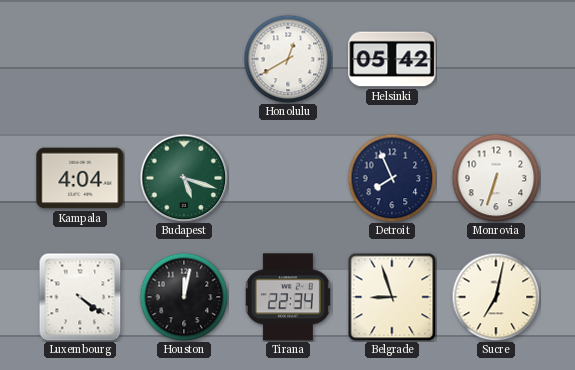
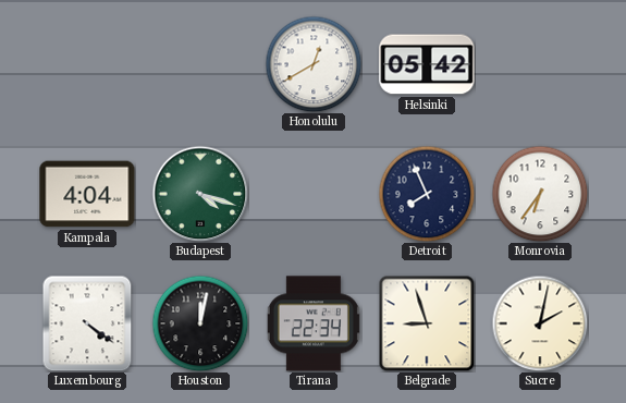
Budapest: 5:18 -> 4:18
Monrovia: 6:33 -> 6:36
Sucre: 7:02 -> 2:02
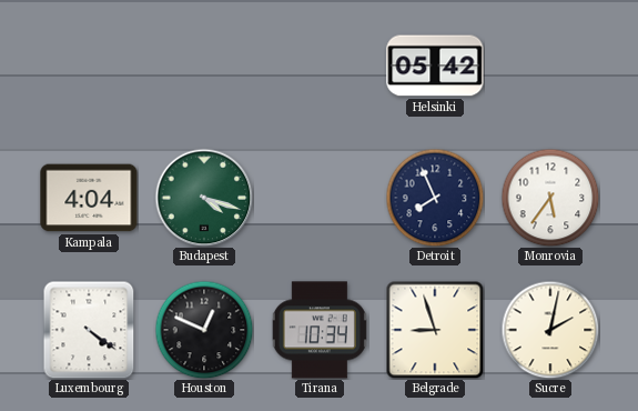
Honolulu: 12:40 -> none
Monrovia: 6:36 -> 5:36
Houston: 12:02 -> 12:49
Tirana: 22:34 -> 10:34
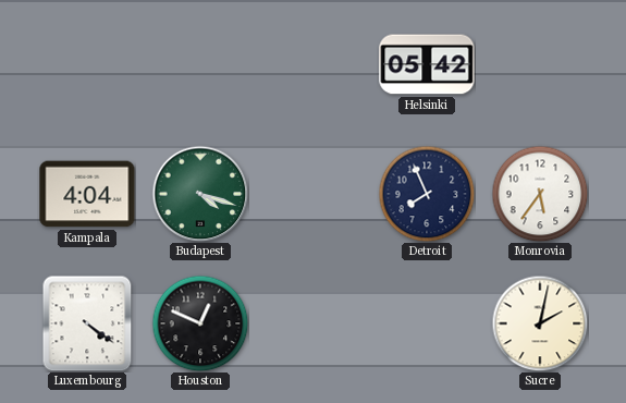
Tirana: 10:34 -> none
Belgrade: 8:57 -> none
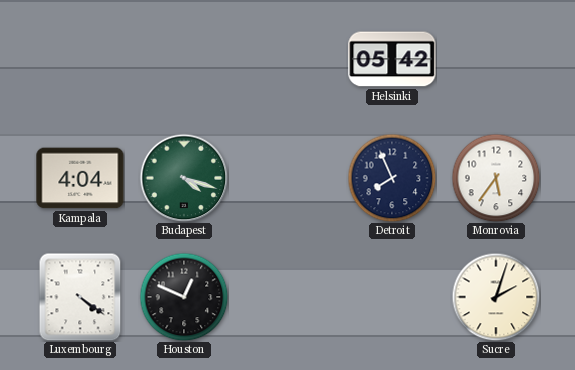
Sucre: 2:02 -> 2:03
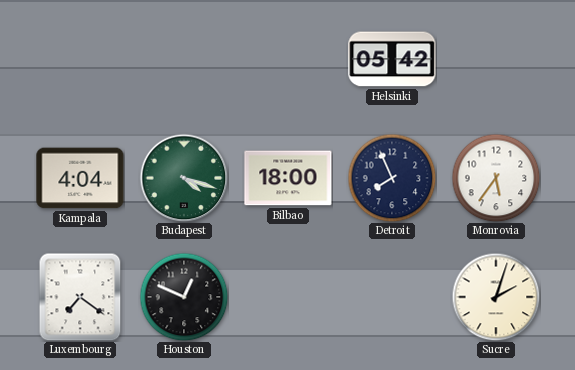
Bilbao: none -> 18:00
Luxembourg: 4:21 -> 7:21
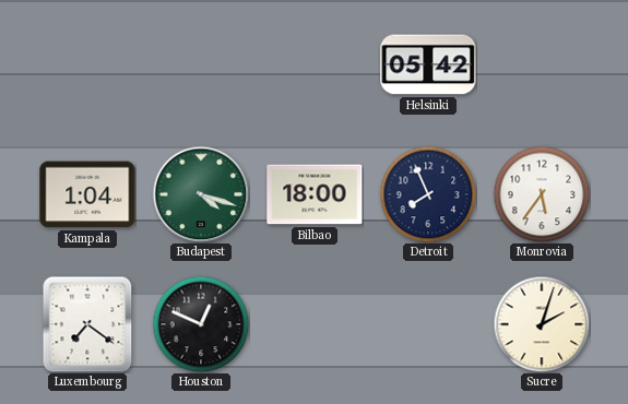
Kampala: 4:04 -> 1:04
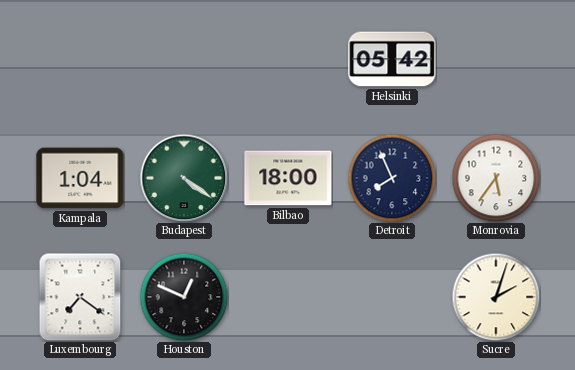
Budapest: 4:18 -> 4:21
